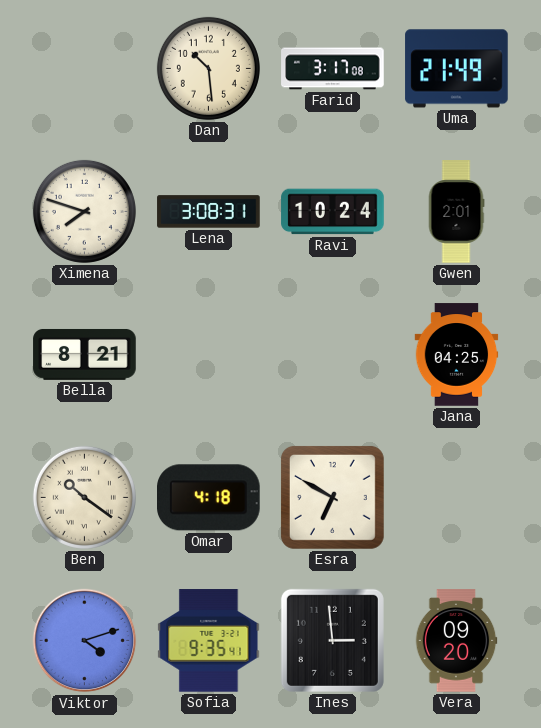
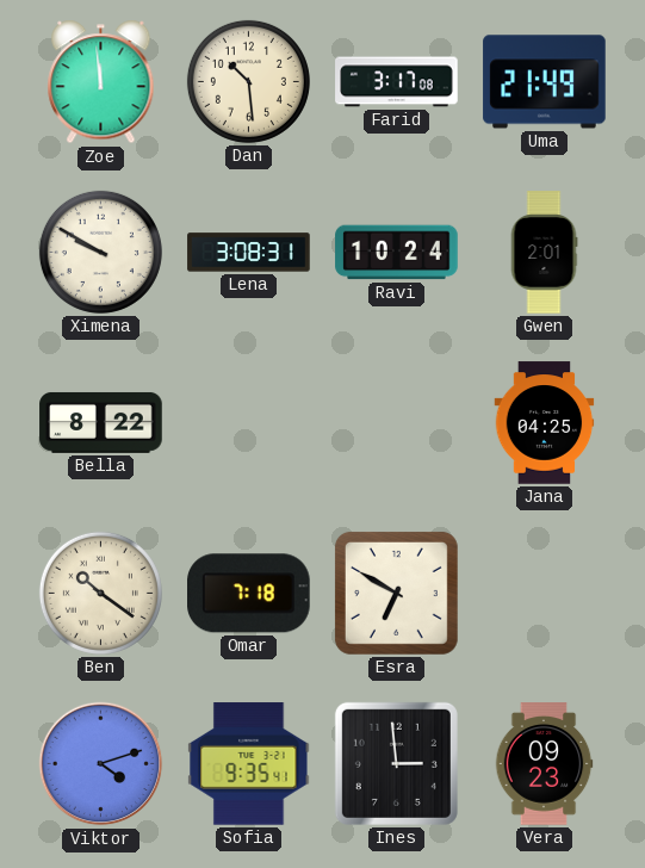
Zoe: none -> 11:59
Ximena: 7:48 -> 9:50
Bella: 8:21 -> 8:22
Omar: 4:18 -> 7:18
Vera: 09:20 -> 09:23
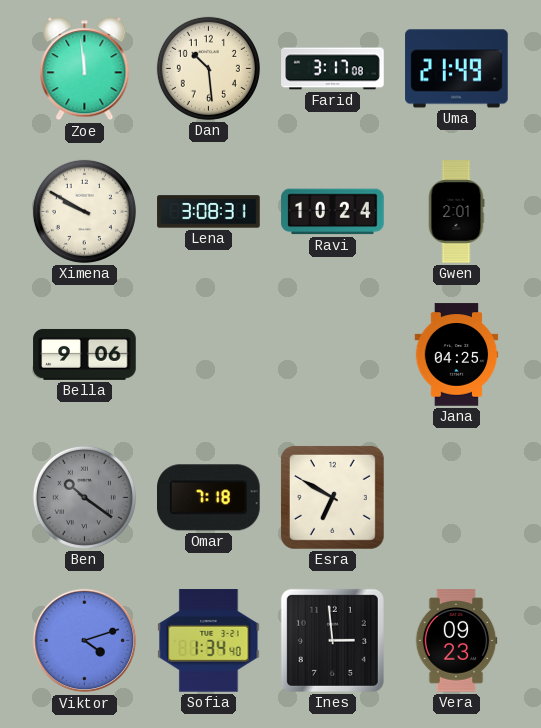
Bella: 8:22 -> 9:06
Ben dial: cream -> grey
Sofia: 9:35 -> 1:34
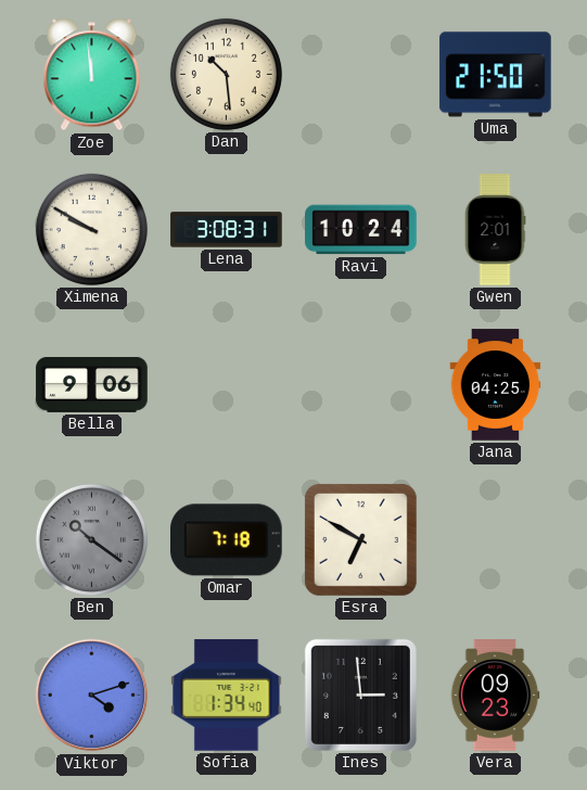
Farid: 3:17 -> none
Uma: 21:49 -> 21:50
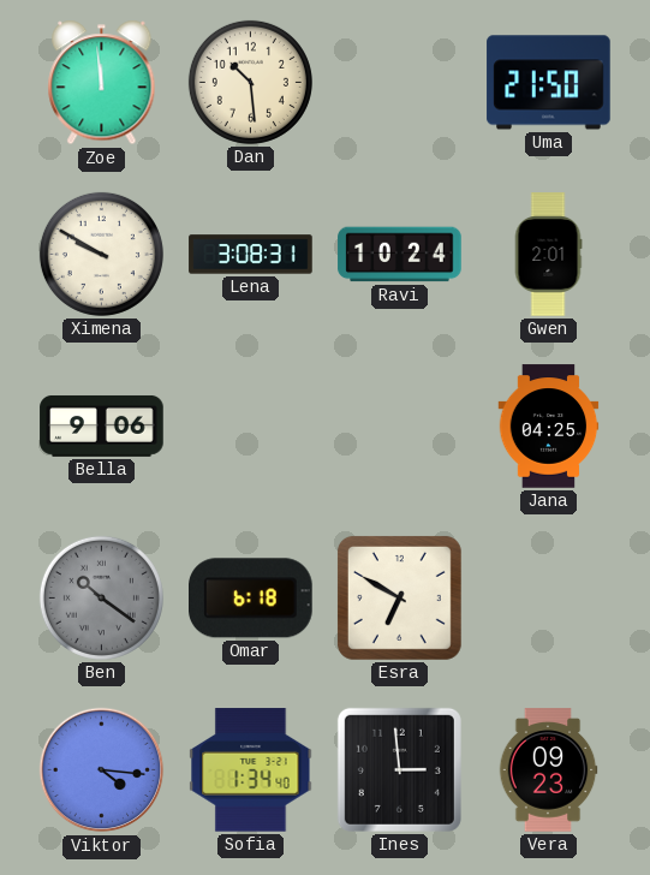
Omar: 7:18 -> 6:18
Viktor: 4:12 -> 4:16
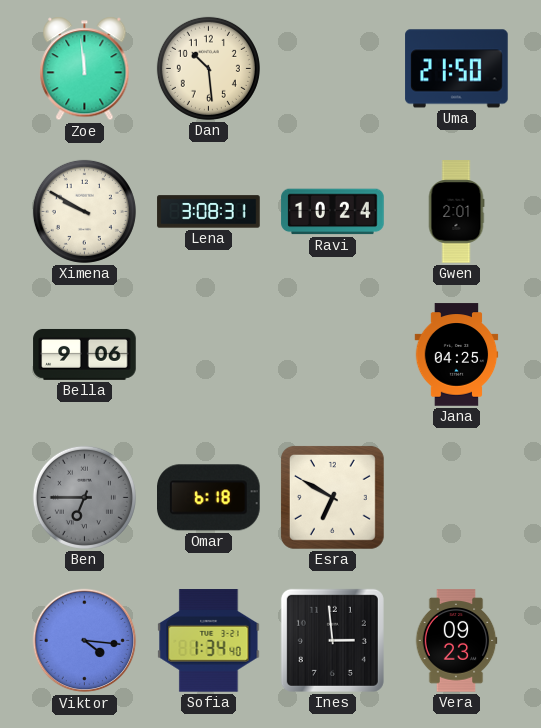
Ben: 10:21 -> 6:45
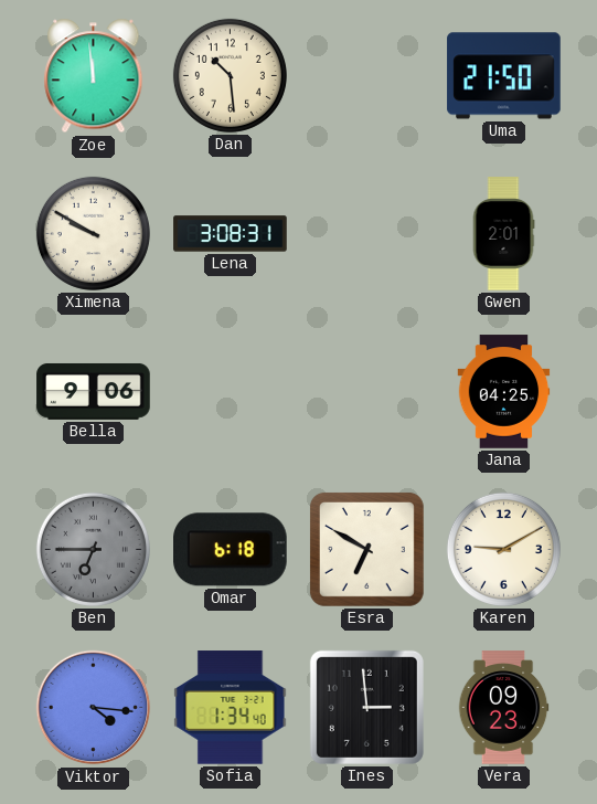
Ravi: 10:24 -> none
Karen: none -> 9:10
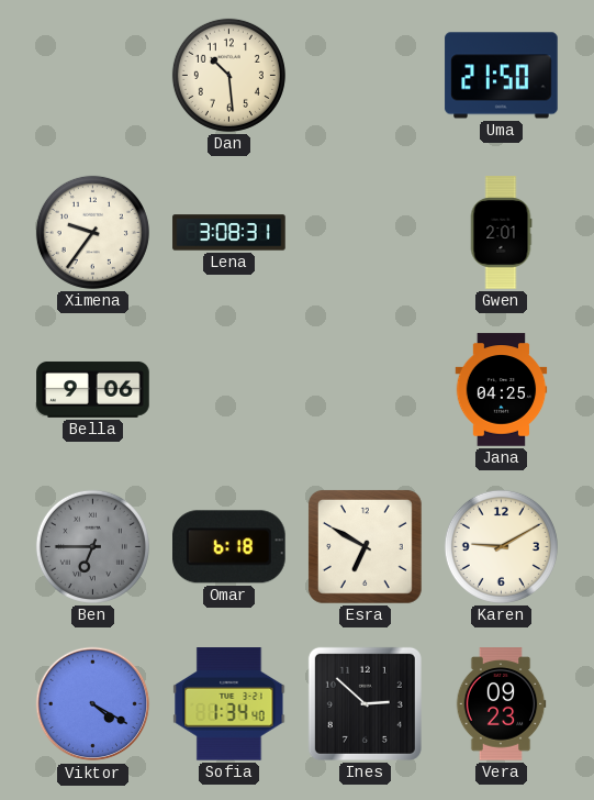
Zoe: 11:59 -> none
Ximena: 9:50 -> 9:36
Viktor: 4:16 -> 4:20
Ines: 2:59 -> 2:52
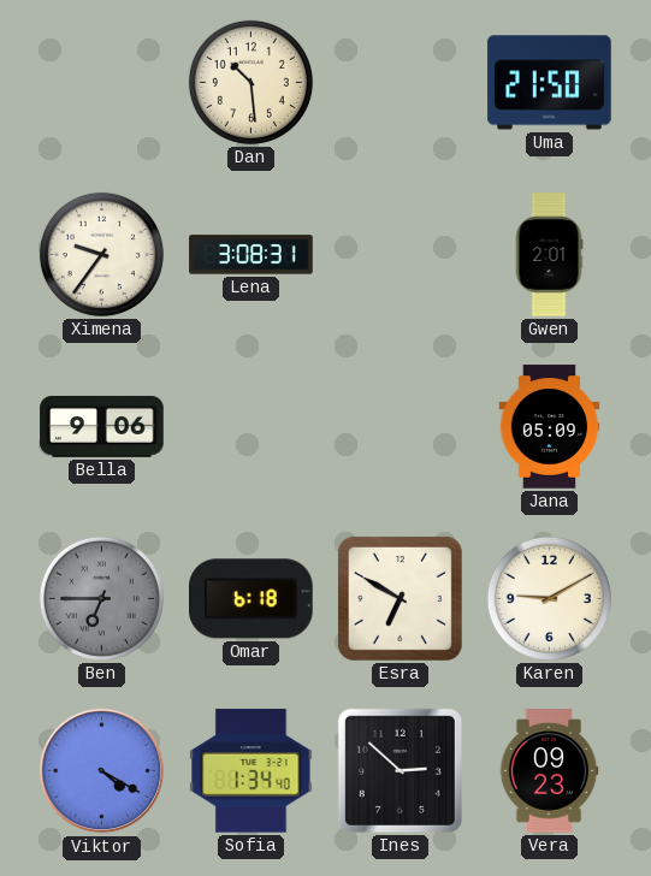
Jana: 04:25 -> 05:09
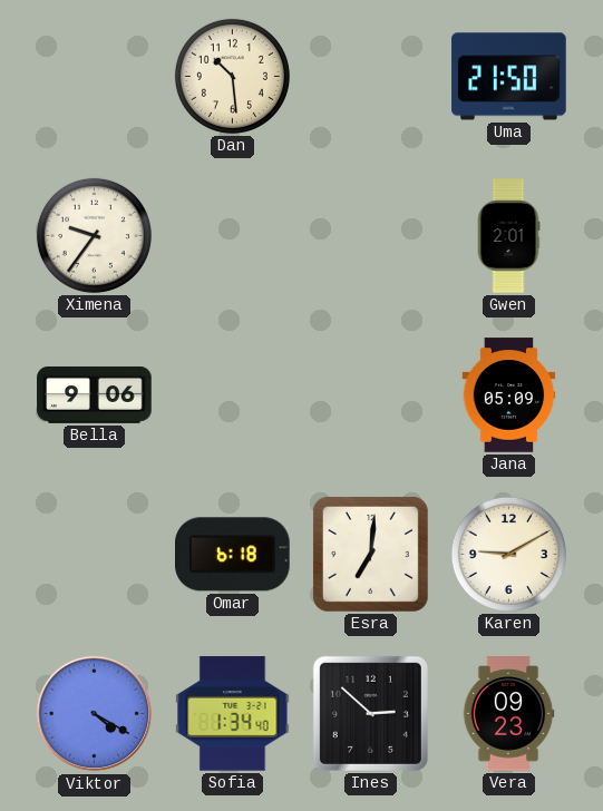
Lena: 3:08 -> none
Ben: 6:45 -> none
Esra: 6:50 -> 7:01
